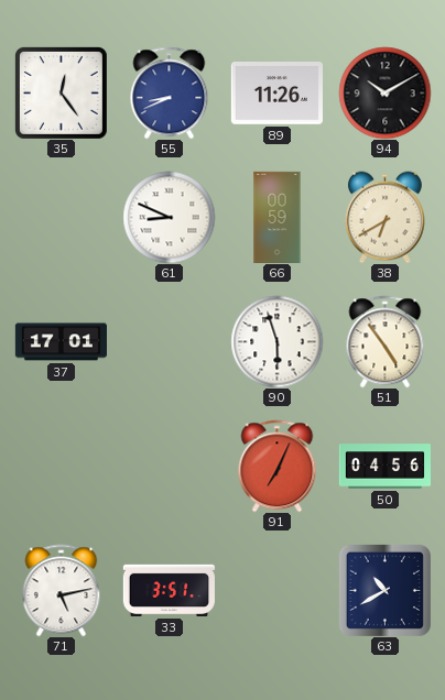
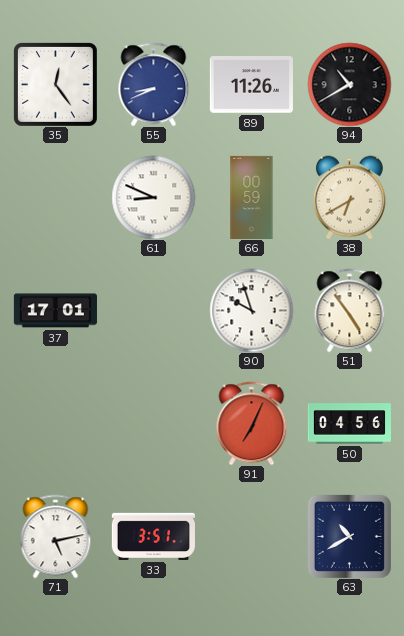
94: 10:10 -> 10:40
90: 5:57 -> 9:57
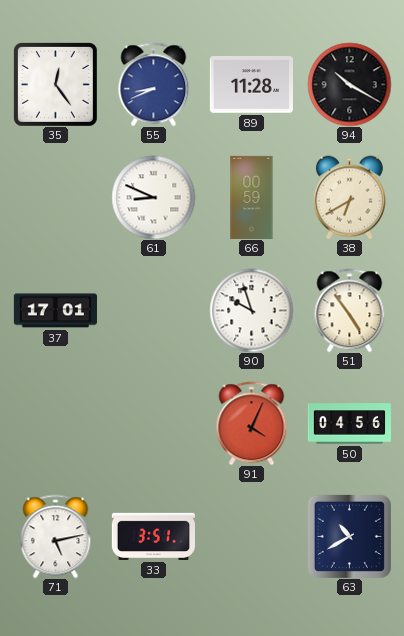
89: 11:26 -> 11:28
94: 10:40 -> 10:20
91: 7:04 -> 4:04
